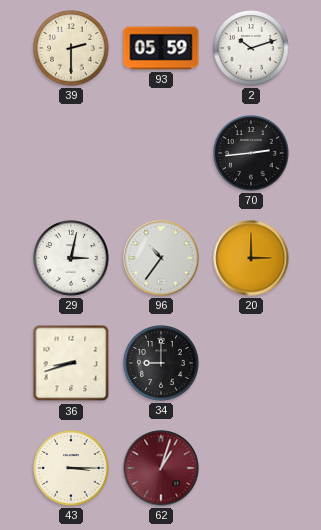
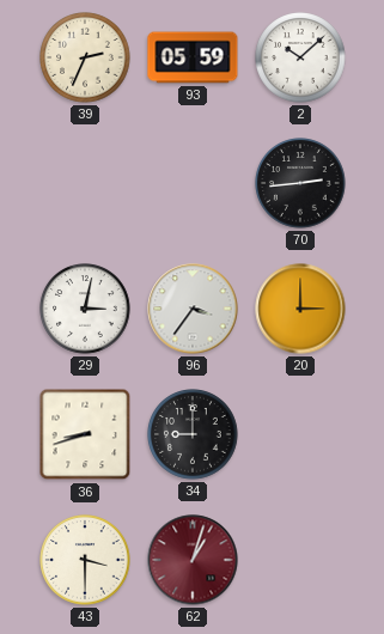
39: 2:30 -> 2:34
2: 10:12 -> 10:08
96: 10:36 -> 3:36
43: 3:15 -> 3:30
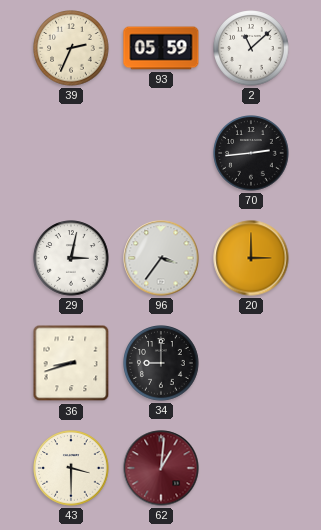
2: 10:08 -> 11:08
62: 1:03 -> 1:01
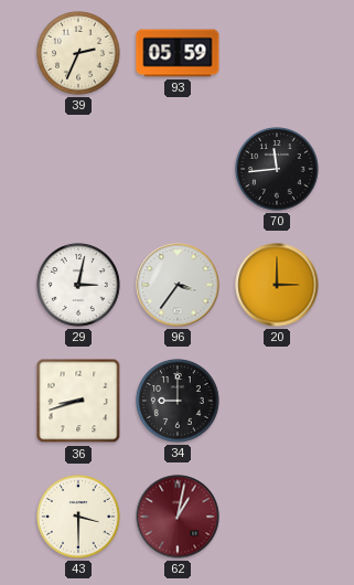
2: 11:08 -> none
70: 2:44 -> 11:44
62: 1:01 -> 1:02
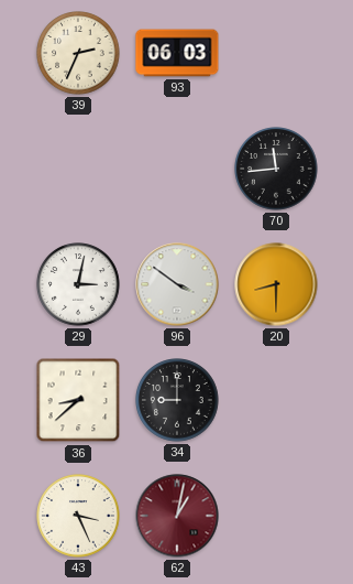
93: 05:59 -> 06:03
96: 3:36 -> 3:51
20: 3:00 -> 8:30
36: 8:42 -> 8:38
43: 3:30 -> 3:26
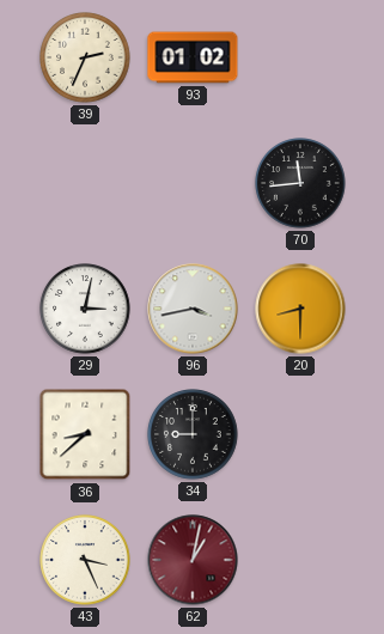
93: 06:03 -> 01:02
96: 3:51 -> 3:43
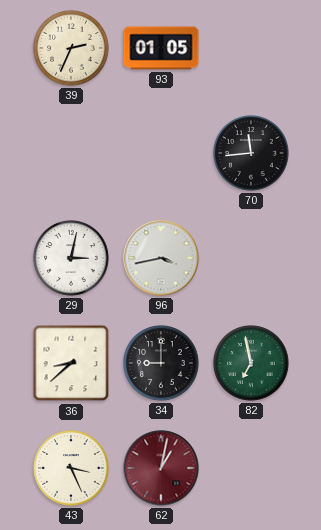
93: 01:02 -> 01:05
20: 8:30 -> none
82: none -> 6:58
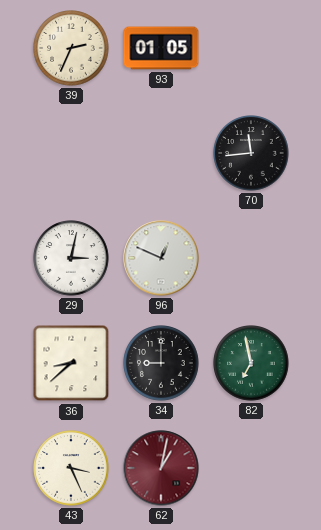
96: 3:43 -> 12:49
